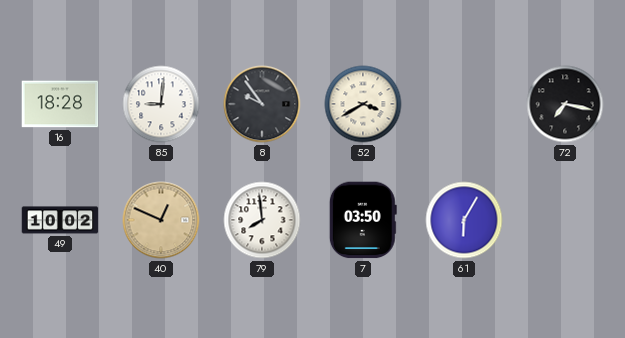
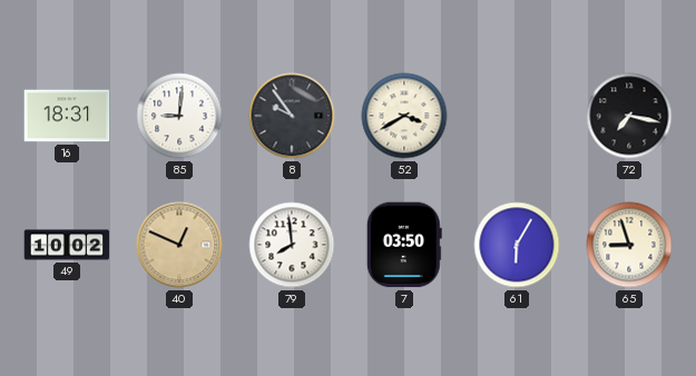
16: 18:28 -> 18:31
65: none -> 8:57
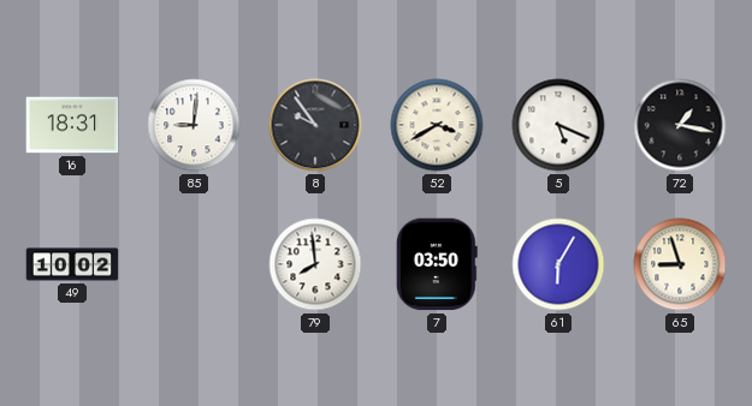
5: none -> 5:19
72: 7:17 -> 1:17
40: 12:49 -> none
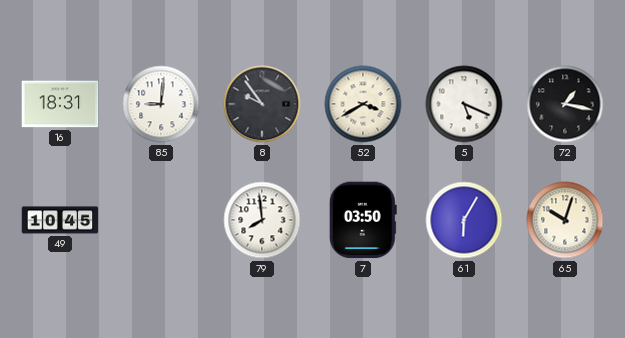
49: 10:02 -> 10:45
65: 8:57 -> 10:03
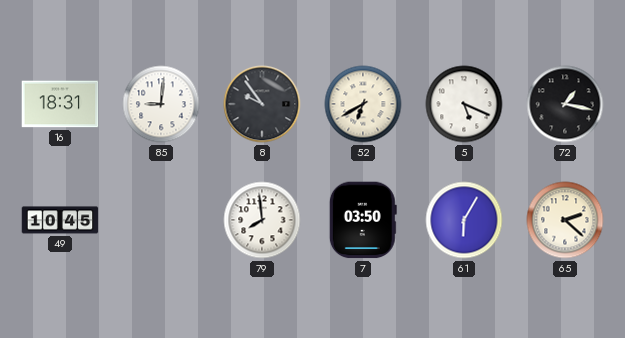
52: 3:40 -> 6:40
65: 10:03 -> 2:22
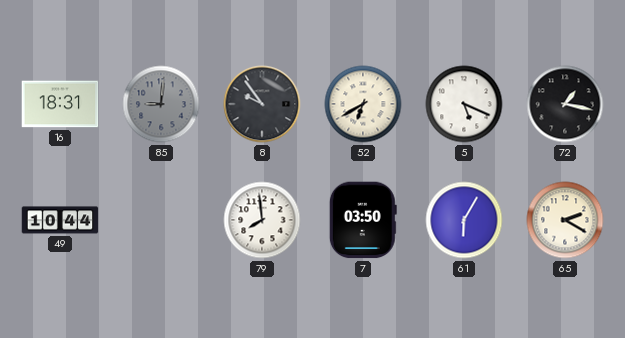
85 dial: white -> grey
49: 10:45 -> 10:44
65: 2:22 -> 2:20
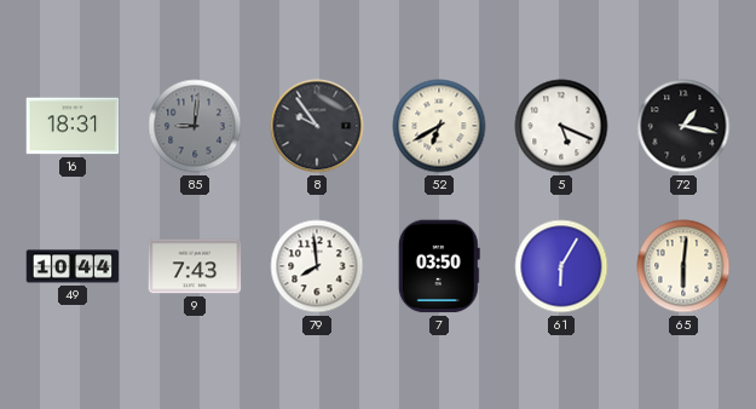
9: none -> 7:43
65: 2:20 -> 6:01
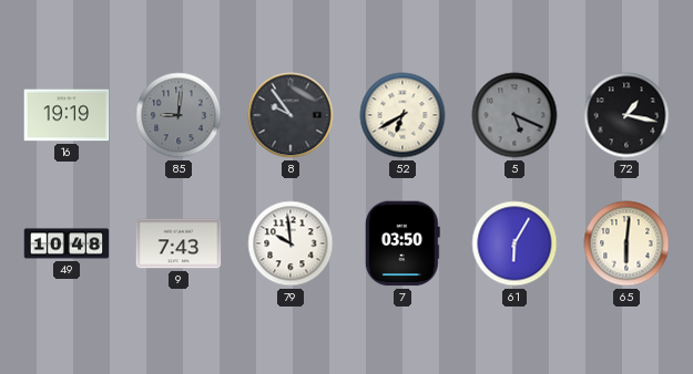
16: 18:31 -> 19:19
5 dial: white -> grey
49: 10:44 -> 10:48
79: 7:59 -> 9:59
